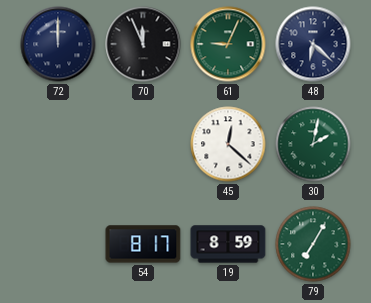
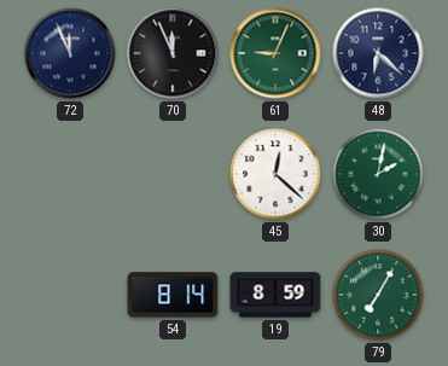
72: 12:00 -> 11:56
54: 8:17 -> 8:14
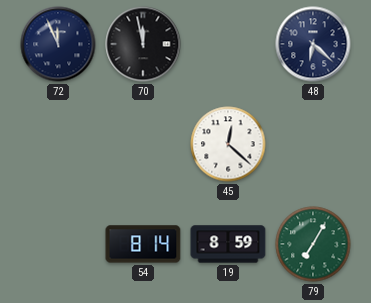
70: 11:56 -> 11:58
61: 9:04 -> none
30: 2:02 -> none
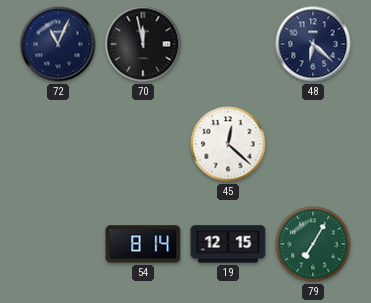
72: 11:56 -> 11:04
19: 8:59 -> 12:15
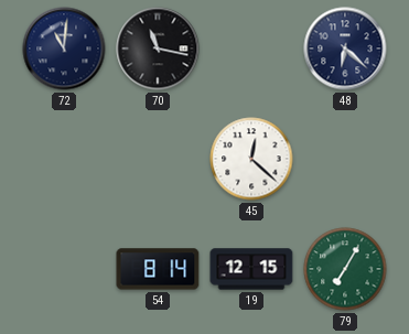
72: 11:04 -> 11:01
70: 11:58 -> 11:17
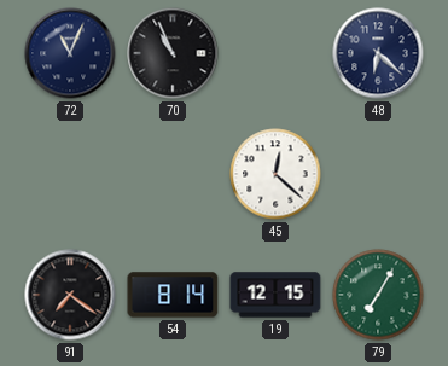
72: 11:01 -> 11:04
70: 11:17 -> 10:56
91: none -> 7:21
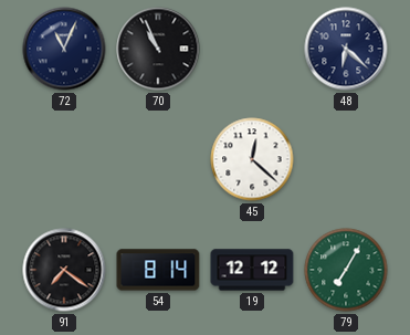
19: 12:15 -> 12:12
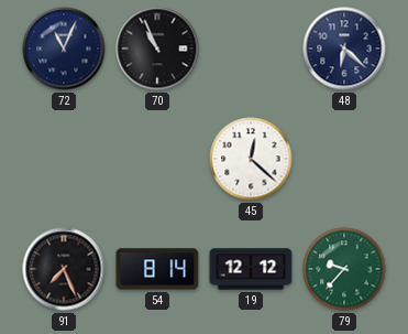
91: 7:21 -> 7:26
79: 7:05 -> 9:37
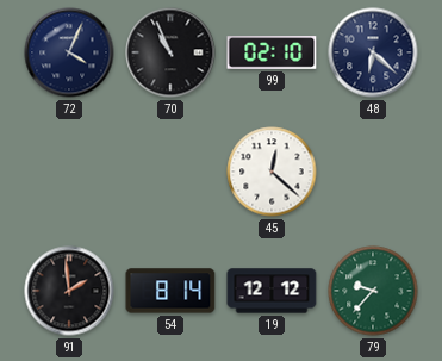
72: 11:04 -> 4:04
99: none -> 02:10
91: 7:26 -> 1:59
